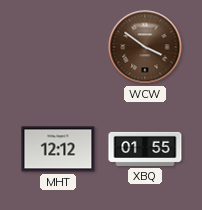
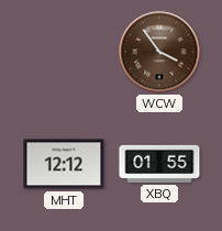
WCW: 3:51 -> 3:54
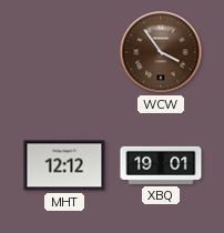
XBQ: 01:55 -> 19:01
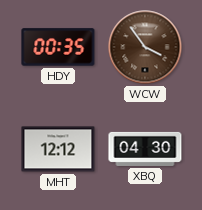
HDY: none -> 00:35
XBQ: 19:01 -> 04:30
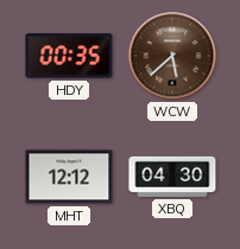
WCW: 3:54 -> 5:38
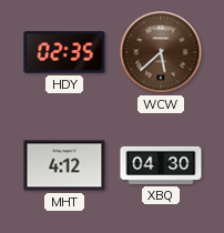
HDY: 00:35 -> 02:35
MHT: 12:12 -> 4:12
